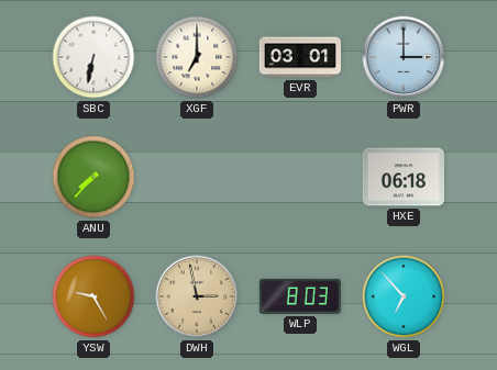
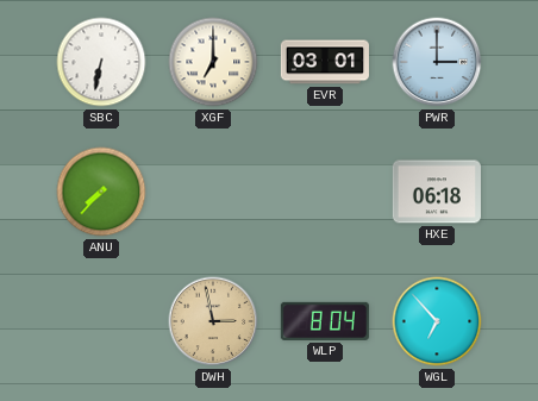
YSW: 9:25 -> none
WLP: 8:03 -> 8:04
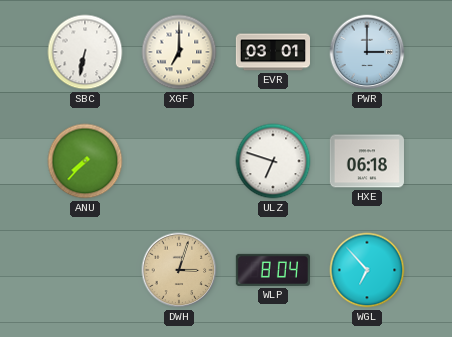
ULZ: none -> 6:48
DWH: 2:58 -> 3:03
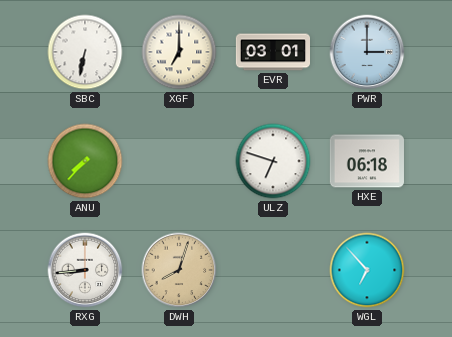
RXG: none -> 8:44
DWH: 3:03 -> 8:03
WLP: 8:04 -> none
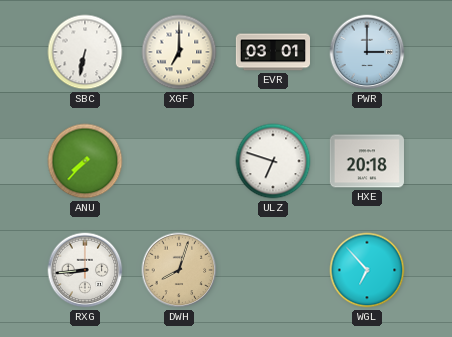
HXE: 06:18 -> 20:18
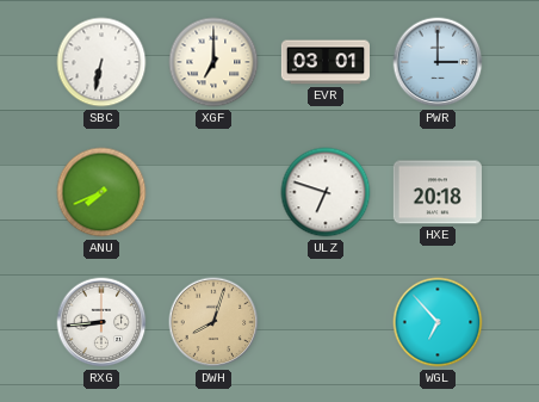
ANU: 7:37 -> 7:41
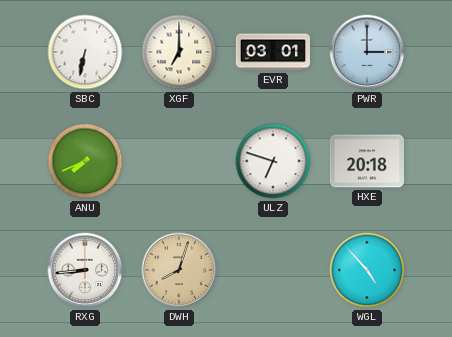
WGL: 6:53 -> 4:53
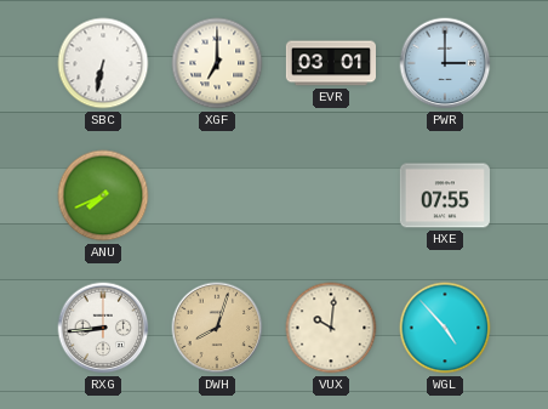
ULZ: 6:48 -> none
HXE: 20:18 -> 07:55
VUX: none -> 10:01
